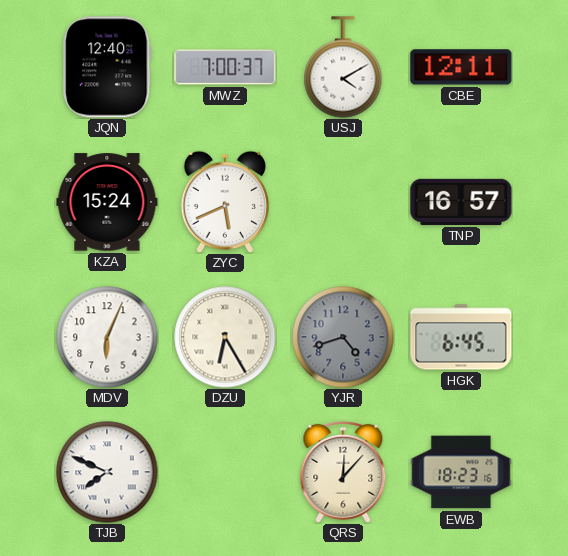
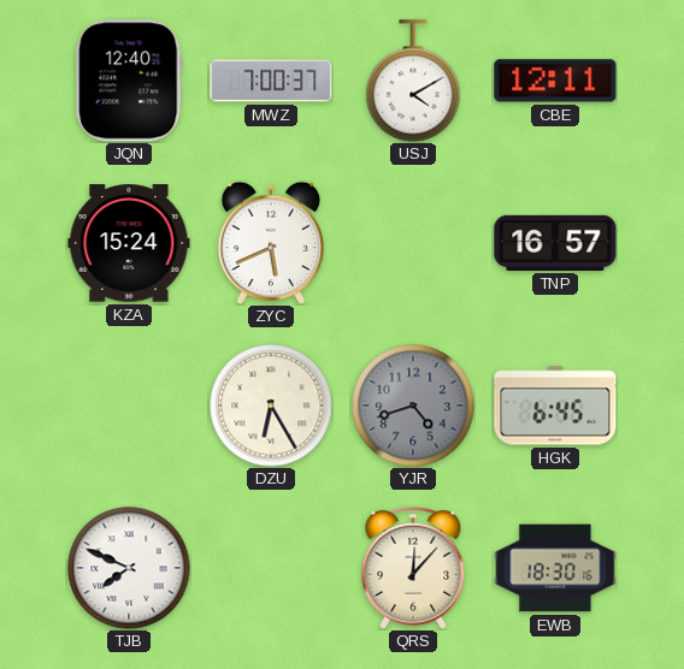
MDV: 6:04 -> none
EWB: 18:23 -> 18:30
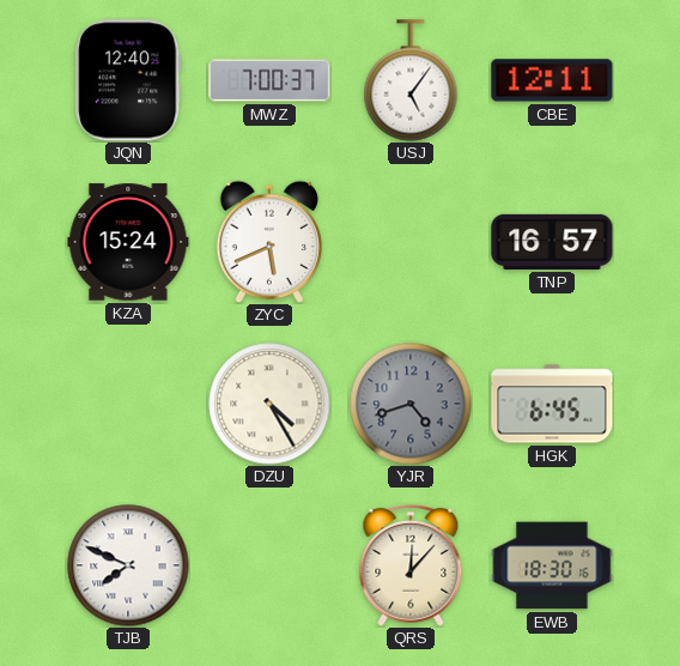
USJ: 4:10 -> 5:06
DZU: 6:25 -> 4:25
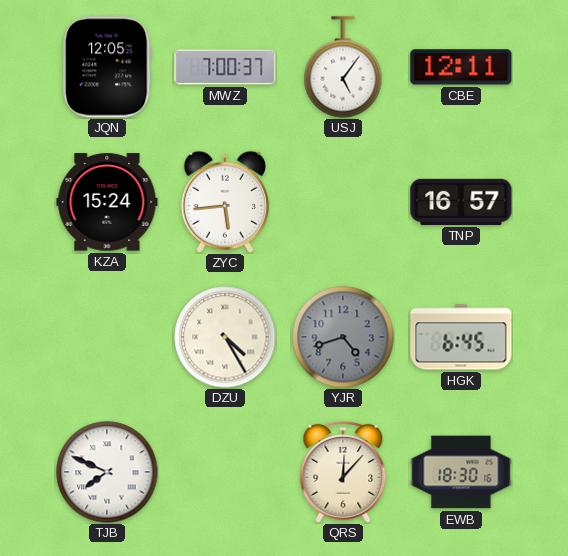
JQN: 12:40 -> 12:05
ZYC: 5:41 -> 5:44
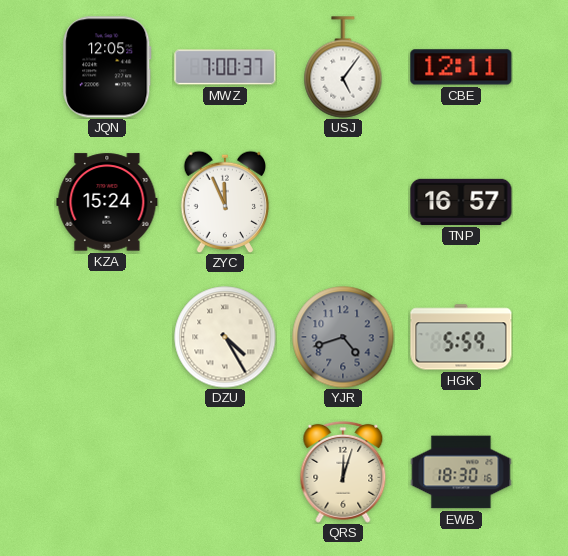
ZYC: 5:44 -> 11:56
HGK: 6:45 -> 5:59
TJB: 7:49 -> none
QRS: 12:07 -> 12:03
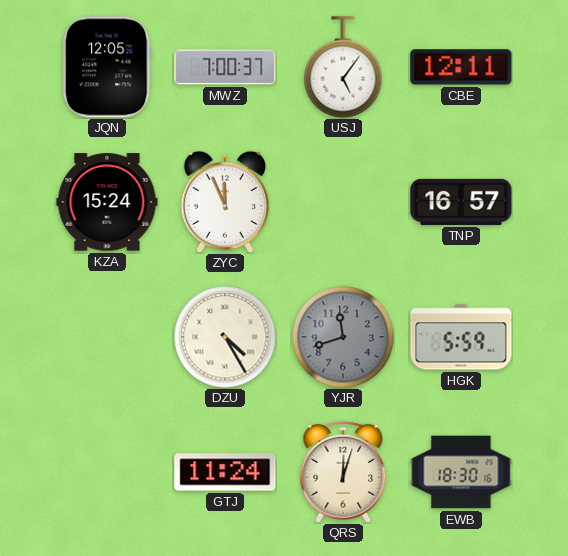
YJR: 4:42 -> 11:42
GTJ: none -> 11:24
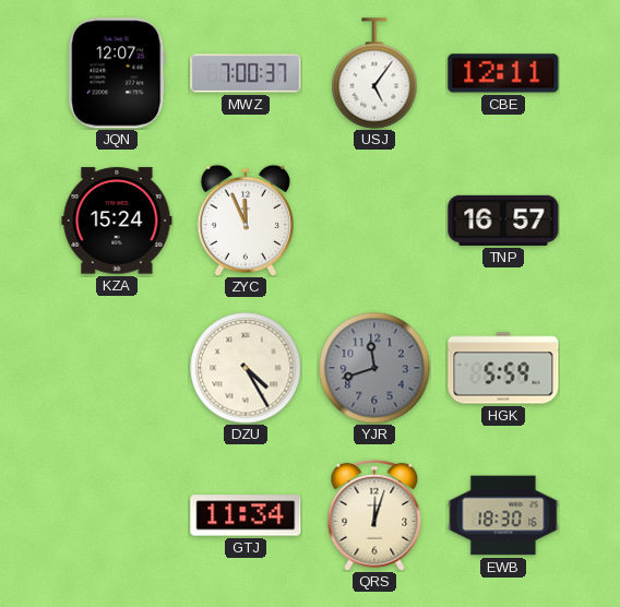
JQN: 12:05 -> 12:07
GTJ: 11:24 -> 11:34
